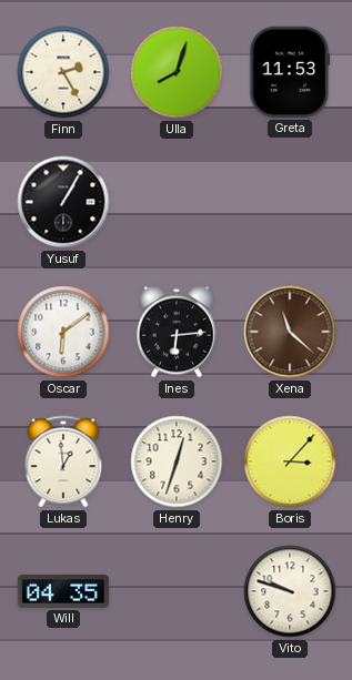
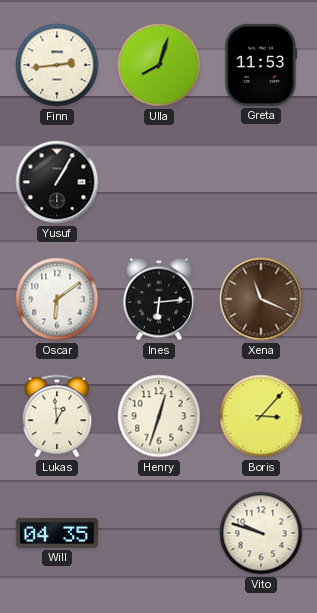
Finn: 2:25 -> 2:44
Xena: 11:22 -> 11:19
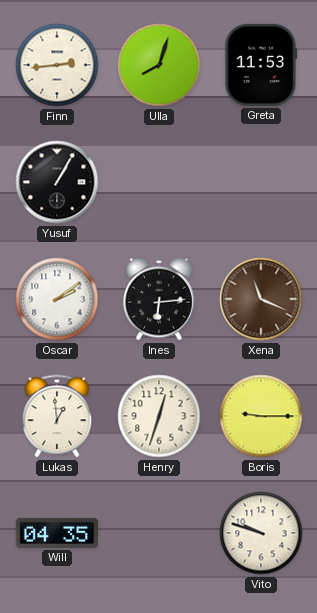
Oscar: 6:09 -> 2:09
Boris: 3:07 -> 9:15
